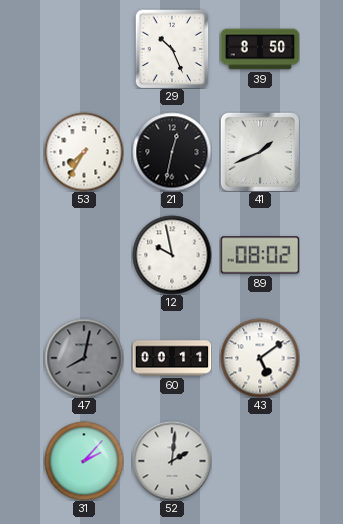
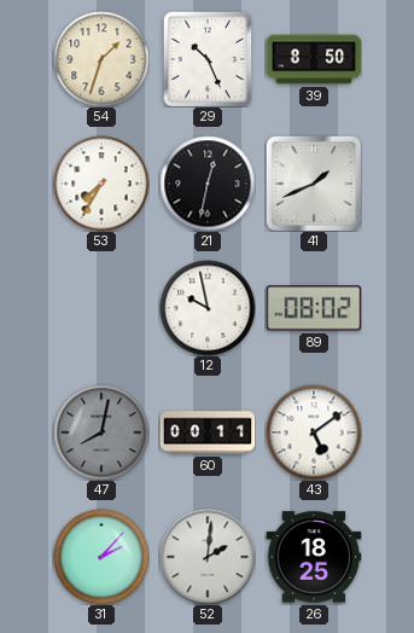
54: none -> 1:33
26: none -> 18:25
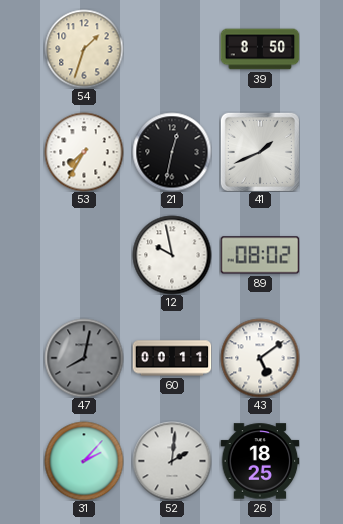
29: 10:26 -> none
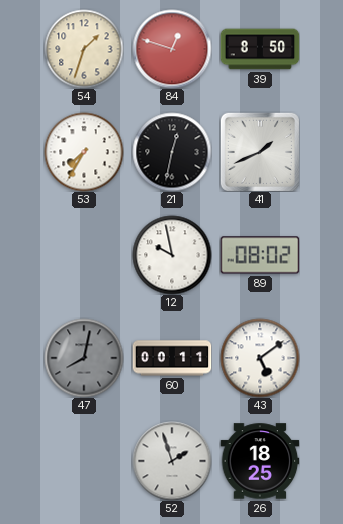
84: none -> 12:48
31: 2:07 -> none
52: 2:01 -> 1:57
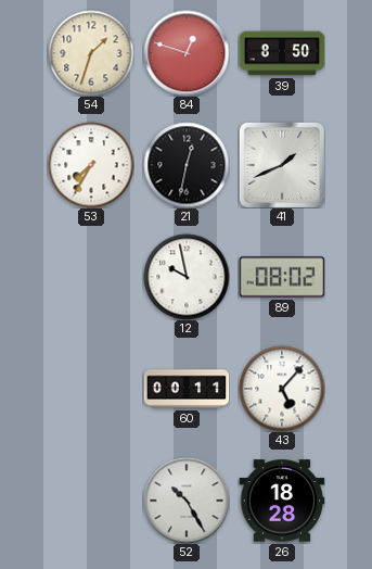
47: 8:02 -> none
43: 5:09 -> 5:07
52: 1:57 -> 10:25
26: 18:25 -> 18:28
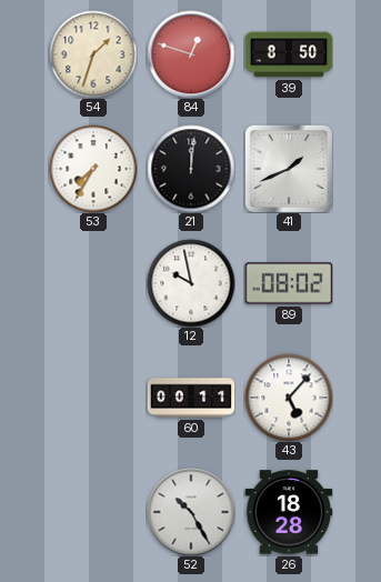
21: 12:32 -> 12:01
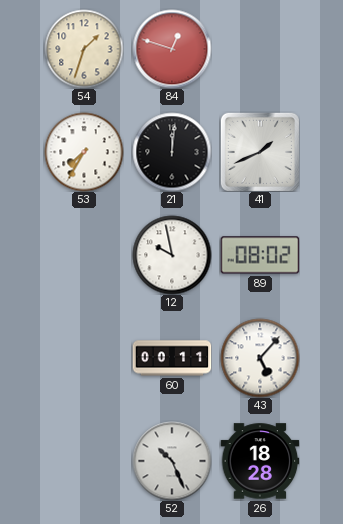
39: 8:50 -> none
52: 10:25 -> 10:26
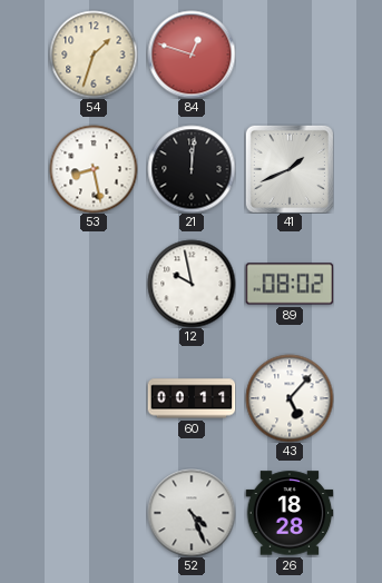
53: 7:35 -> 8:28
52: 10:26 -> 4:26
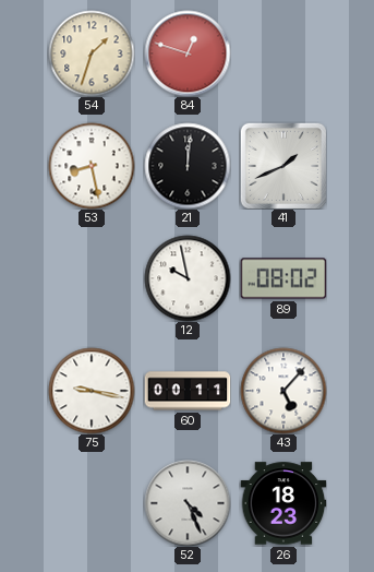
75: none -> 9:17
26: 18:28 -> 18:23
